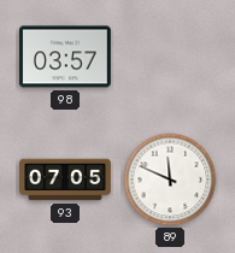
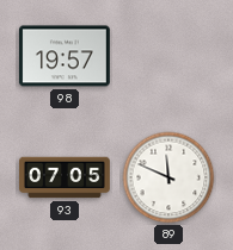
98: 03:57 -> 19:57
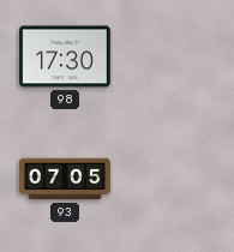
98: 19:57 -> 17:30
89: 11:49 -> none
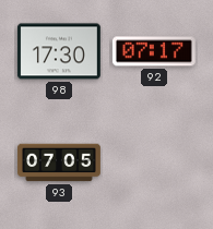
92: none -> 07:17
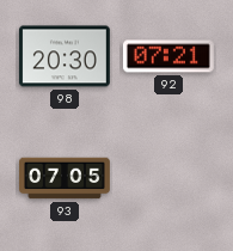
98: 17:30 -> 20:30
92: 07:17 -> 07:21
